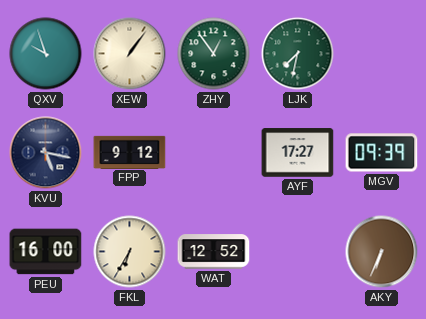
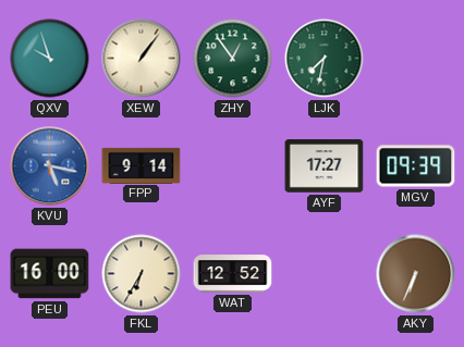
KVU dial: navy -> blue
FPP: 9:12 -> 9:14
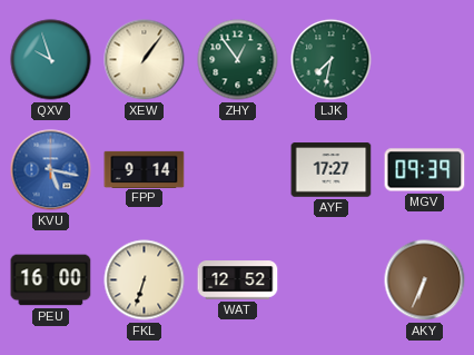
FKL: 6:35 -> 6:33
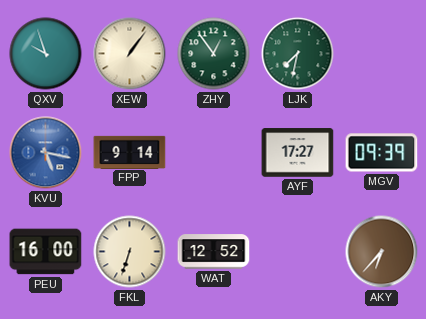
AKY: 6:34 -> 6:37
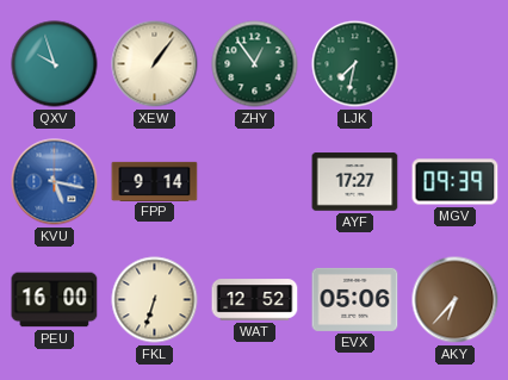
EVX: none -> 05:06
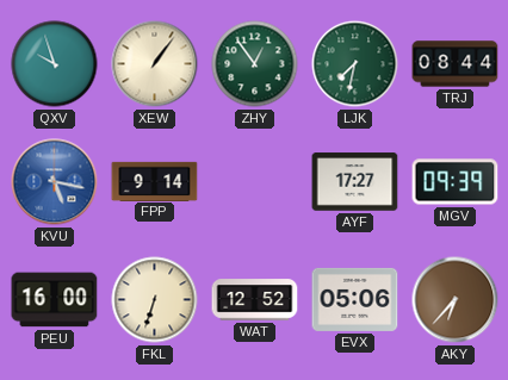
TRJ: none -> 08:44
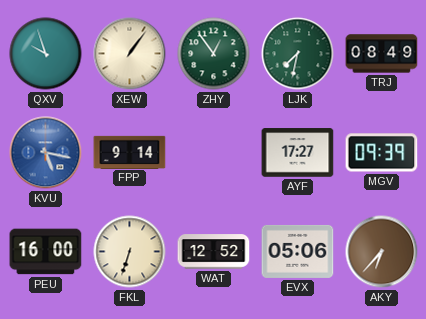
TRJ: 08:44 -> 08:49
